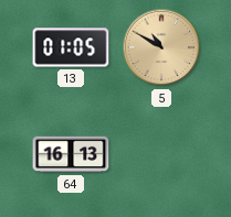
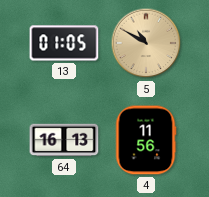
4: none -> 11:56
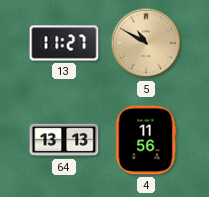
13: 01:05 -> 11:27
64: 16:13 -> 13:13
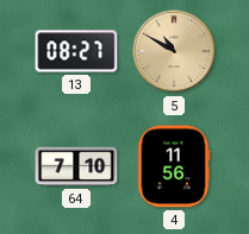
13: 11:27 -> 08:27
64: 13:13 -> 7:10
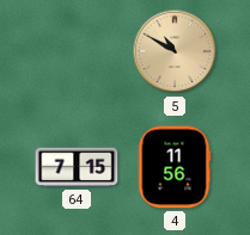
13: 08:27 -> none
64: 7:10 -> 7:15
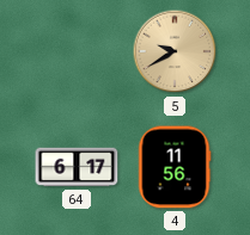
5: 10:50 -> 9:40
64: 7:15 -> 6:17
